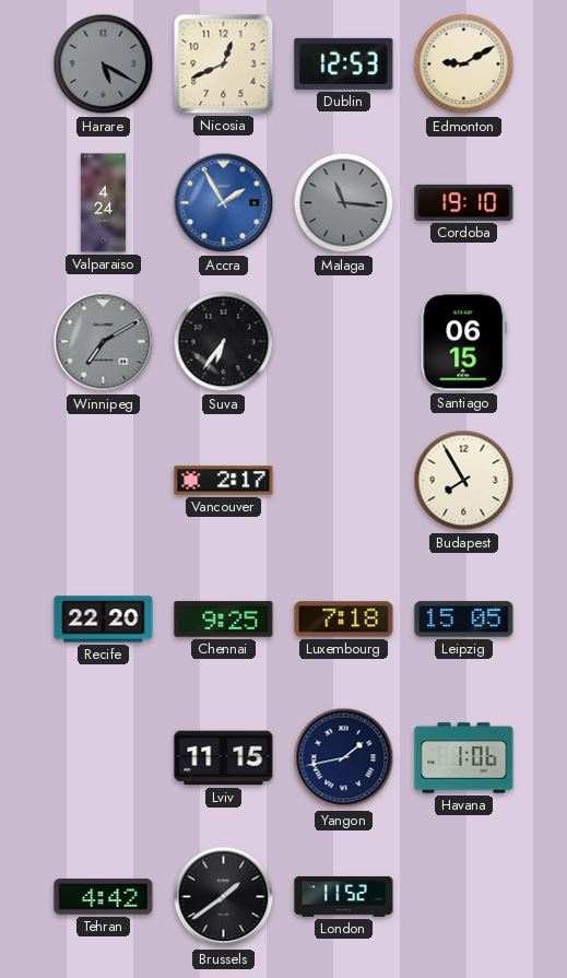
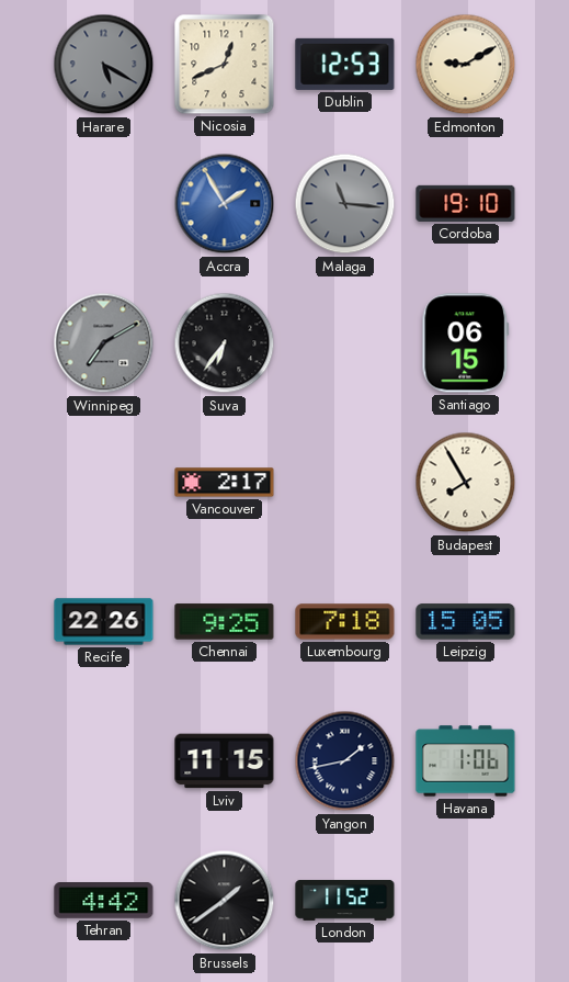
Valparaiso: 4:24 -> none
Recife: 22:20 -> 22:26
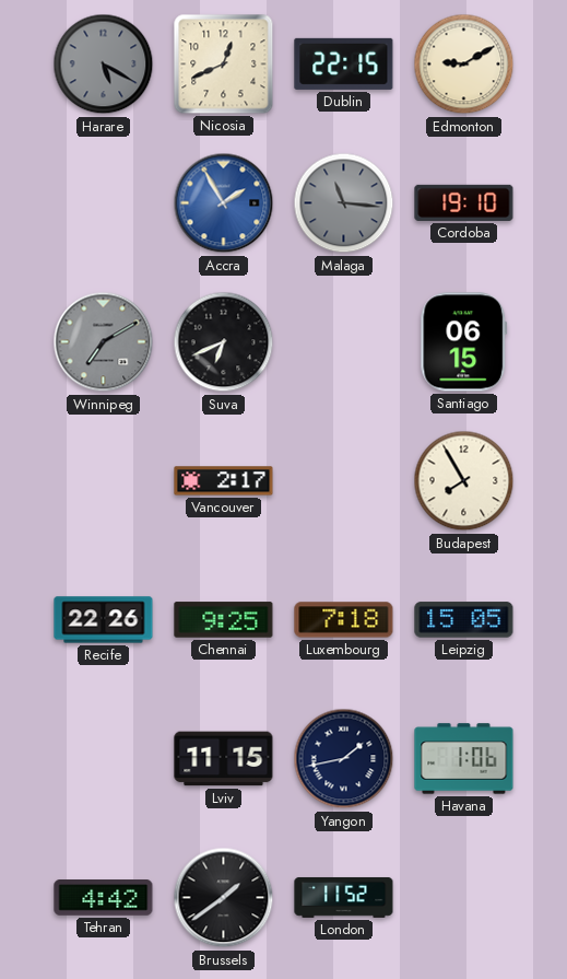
Dublin: 12:53 -> 22:15
Suva: 6:36 -> 6:41
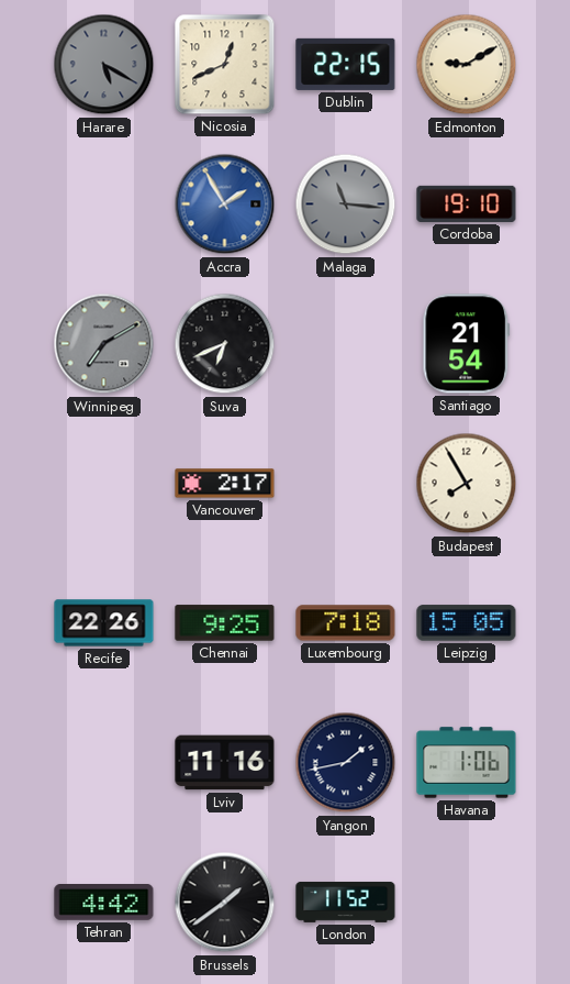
Santiago: 06:15 -> 21:54
Lviv: 11:15 -> 11:16
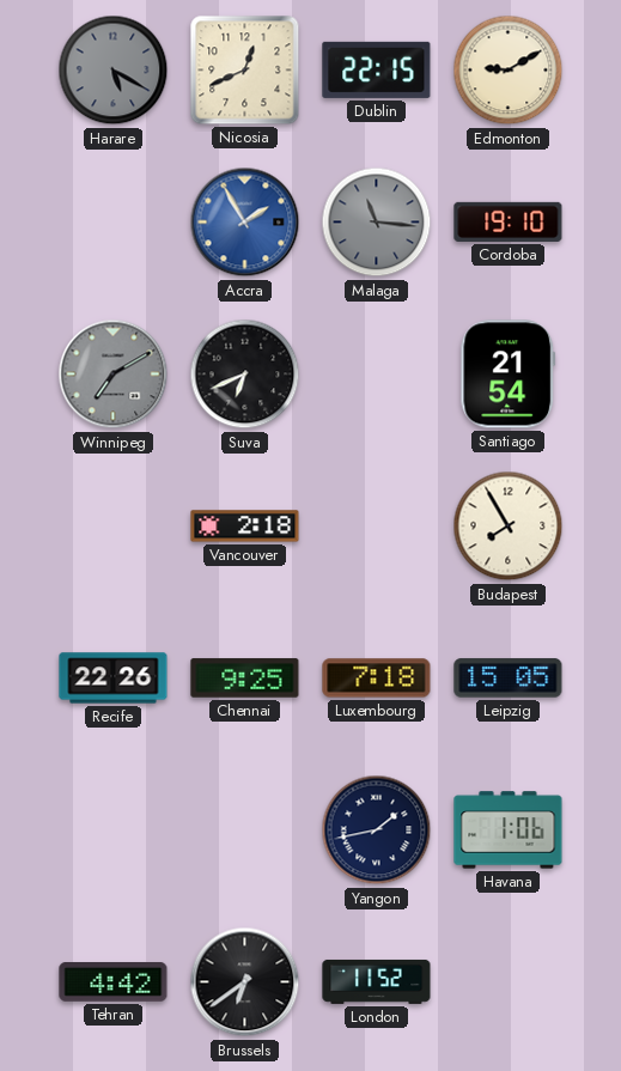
Vancouver: 2:17 -> 2:18
Lviv: 11:16 -> none
Brussels: 1:39 -> 6:39
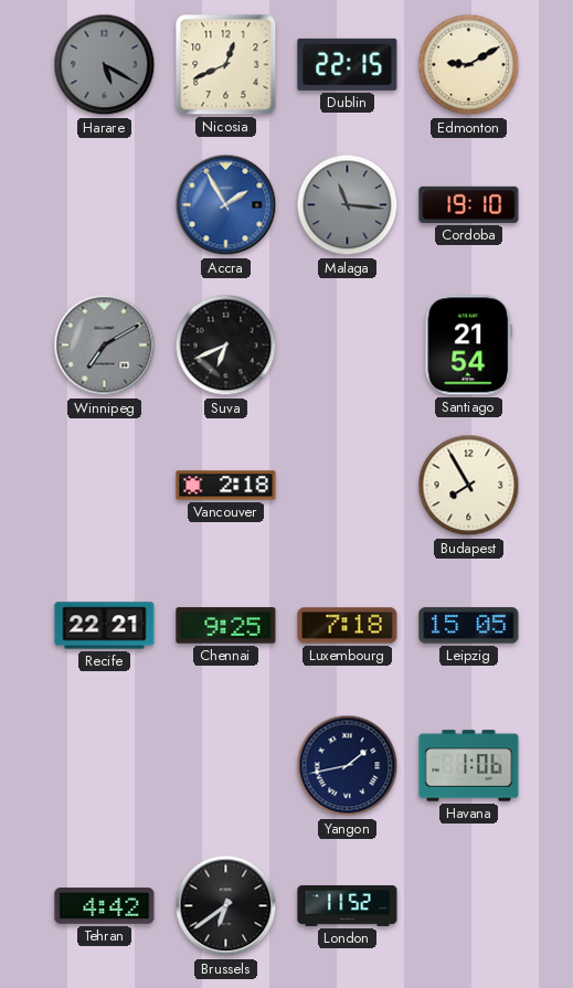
Recife: 22:26 -> 22:21
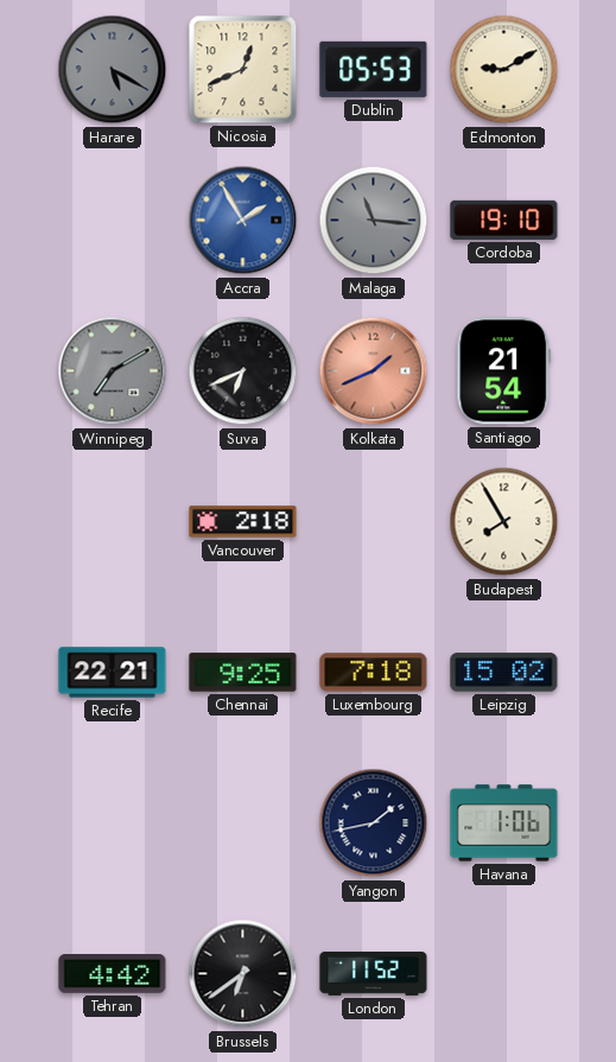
Dublin: 22:15 -> 05:53
Kolkata: none -> 1:41
Leipzig: 15:05 -> 15:02
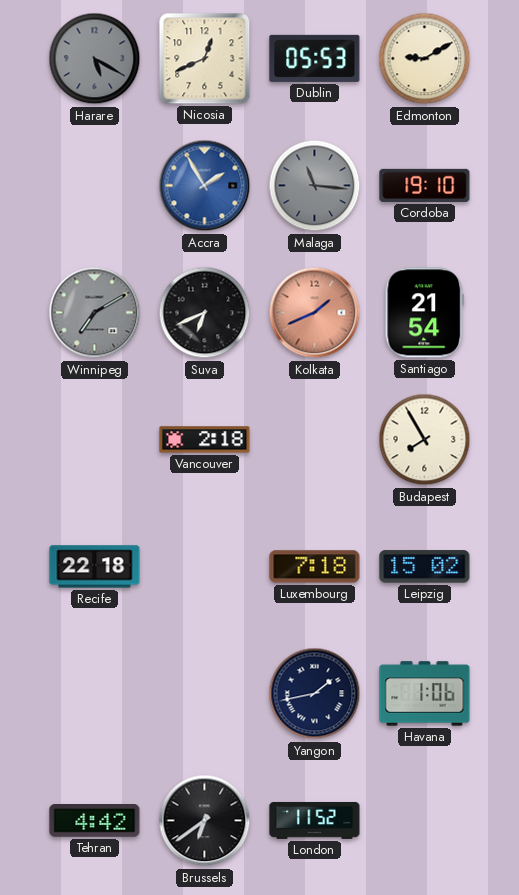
Recife: 22:21 -> 22:18
Chennai: 9:25 -> none
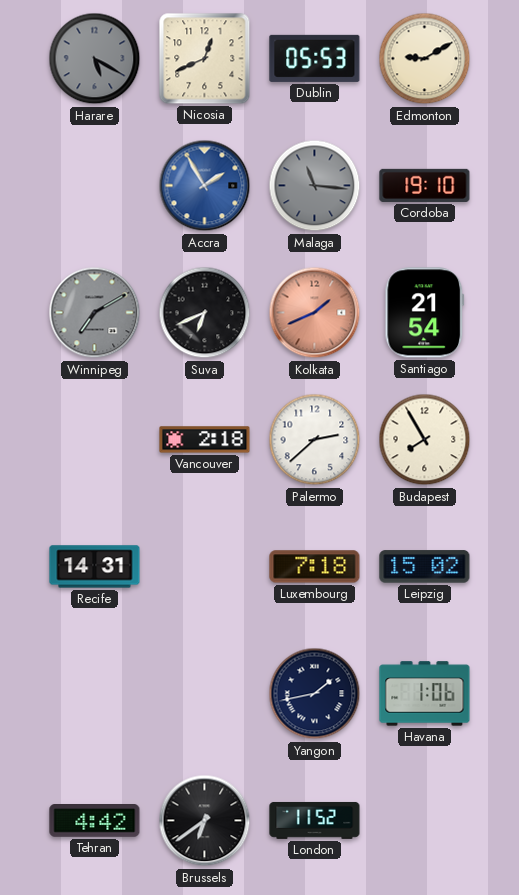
Palermo: none -> 2:38
Recife: 22:18 -> 14:31
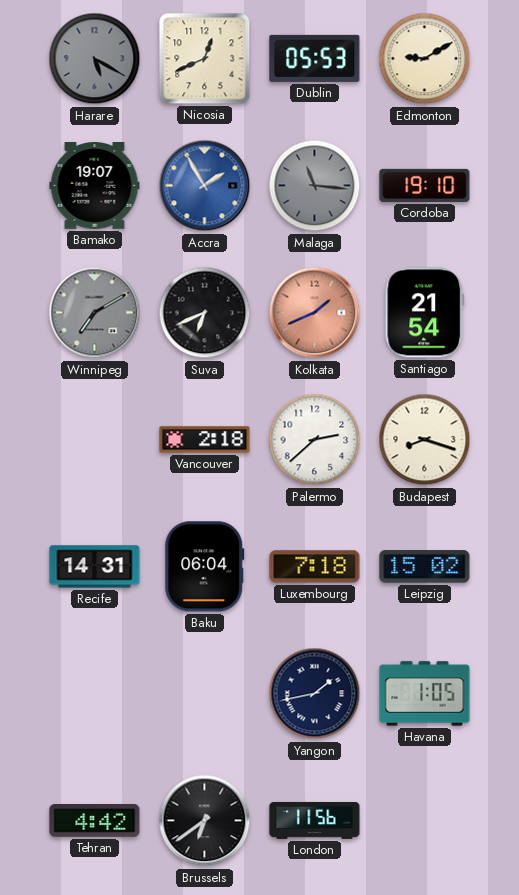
Bamako: none -> 19:07
Budapest: 7:55 -> 8:18
Baku: none -> 06:04
Havana: 1:06 -> 1:05
London: 11:52 -> 11:56
